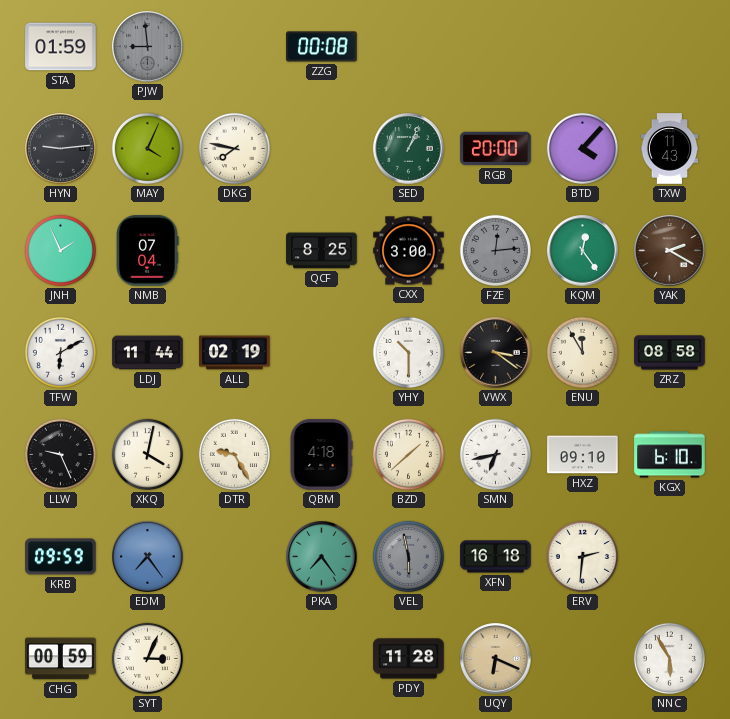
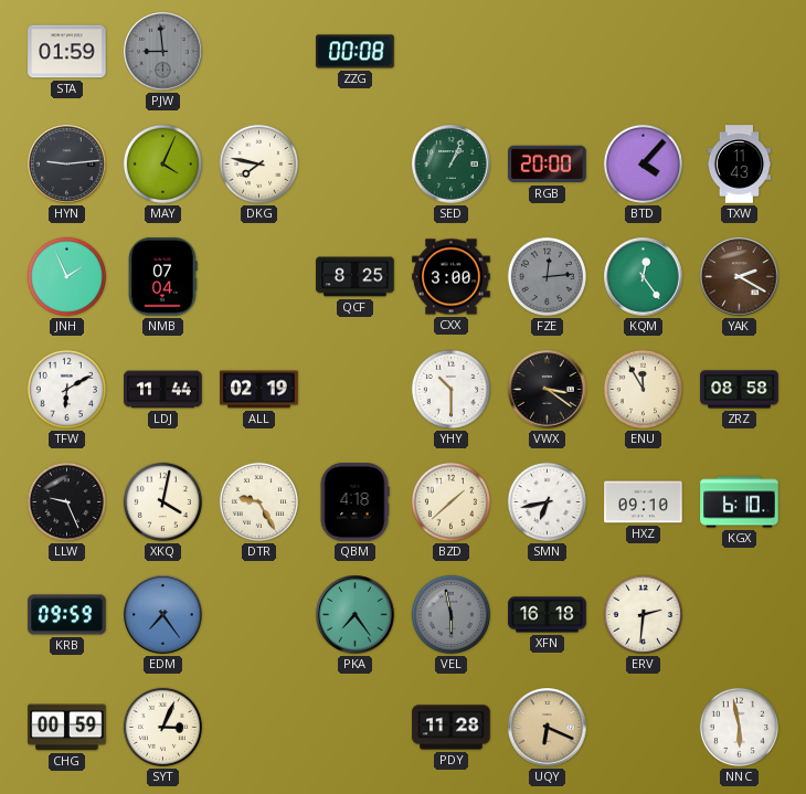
NNC: 5:55 -> 5:58
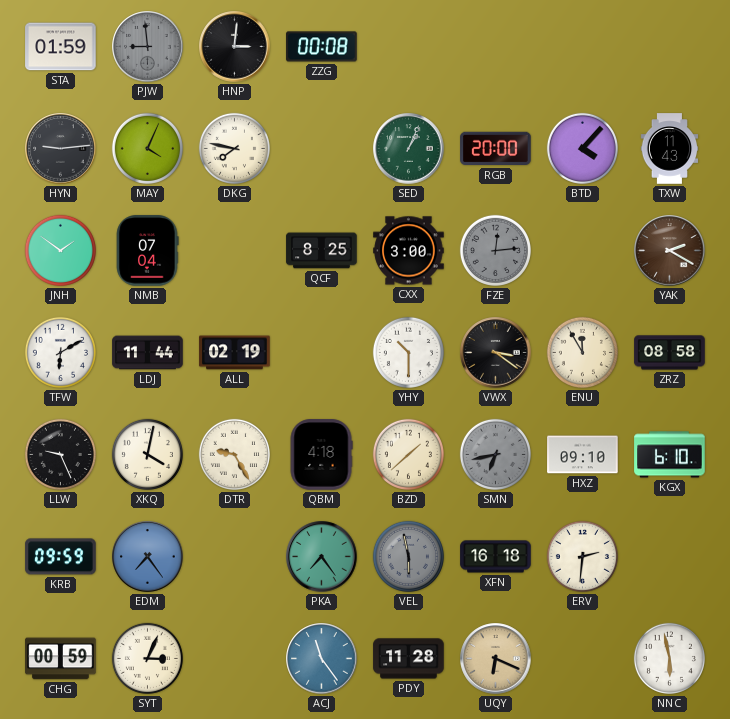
HNP: none -> 3:01
JNH: 1:56 -> 1:51
KQM: 12:24 -> none
SMN dial: white -> grey
ACJ: none -> 11:24
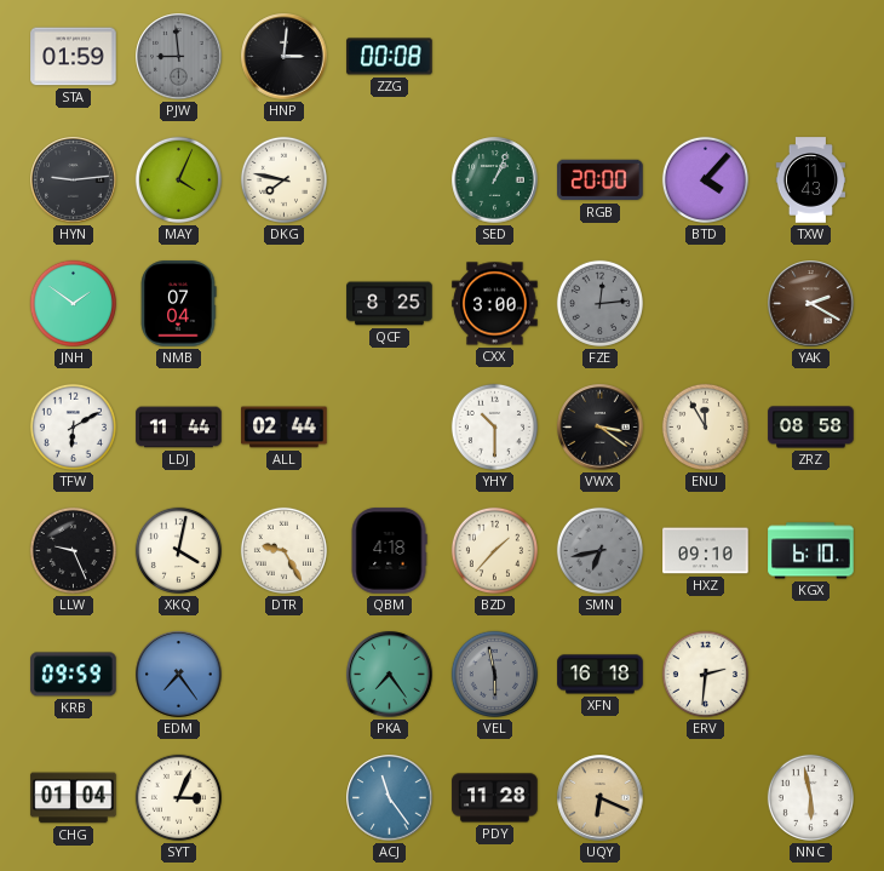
ALL: 02:19 -> 02:44
BZD: 1:38 -> 1:37
CHG: 00:59 -> 01:04
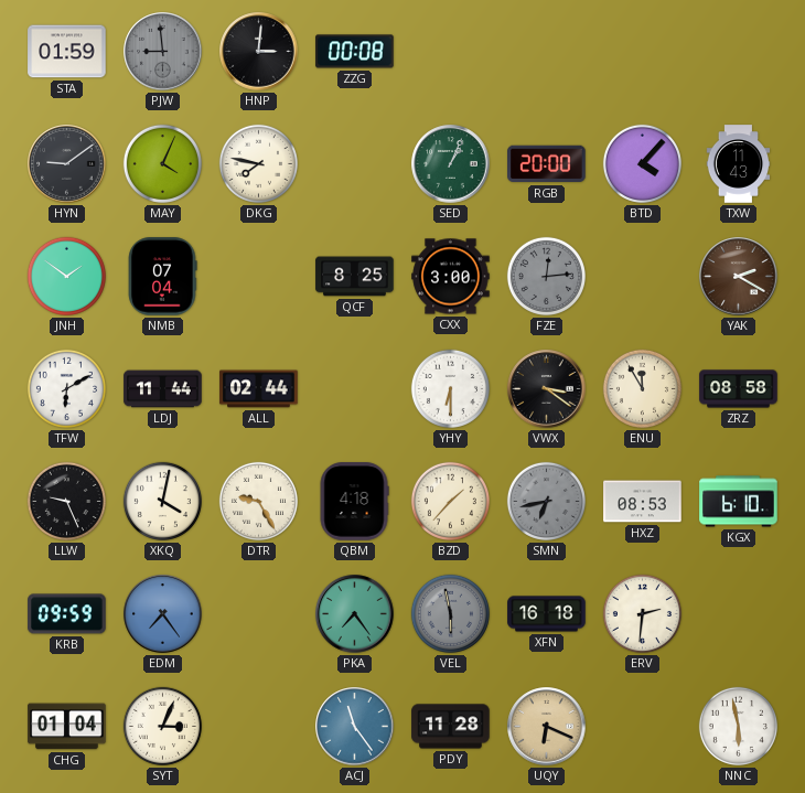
HYN: 9:14 -> 9:09
YHY: 10:30 -> 6:30
HXZ: 09:10 -> 08:53
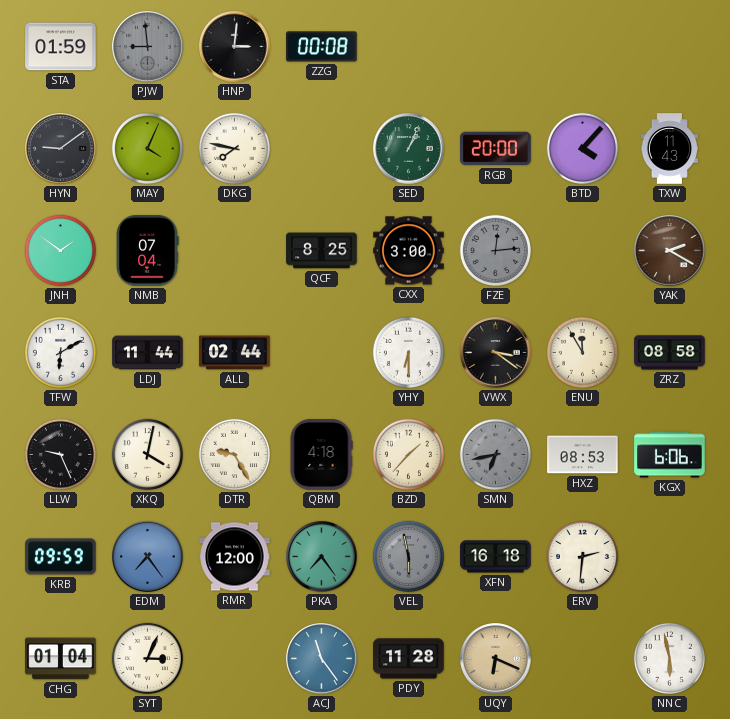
KGX: 6:10 -> 6:06
RMR: none -> 12:00
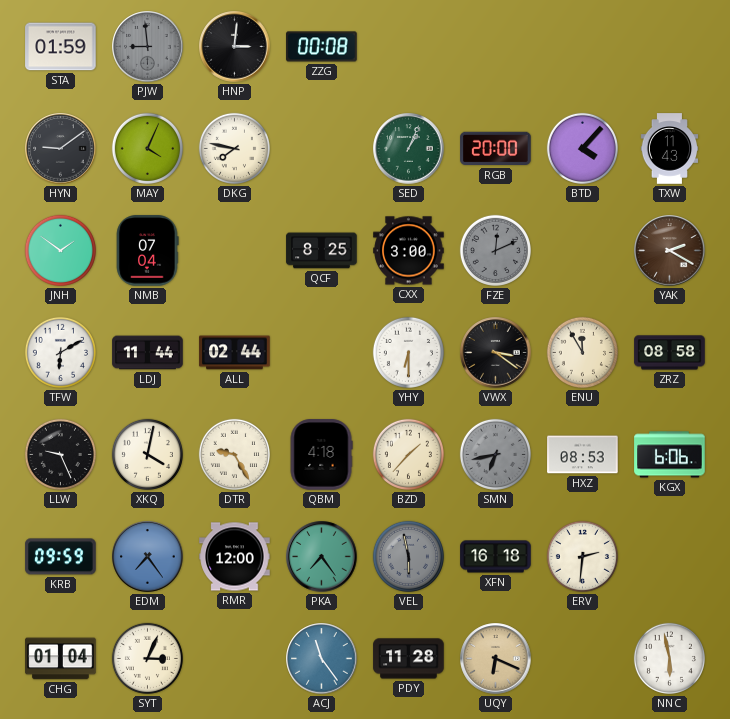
FZE: 12:14 -> 12:11
